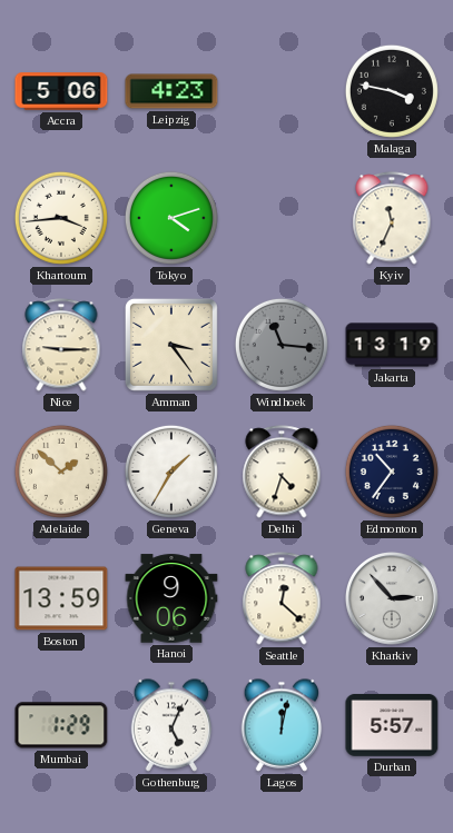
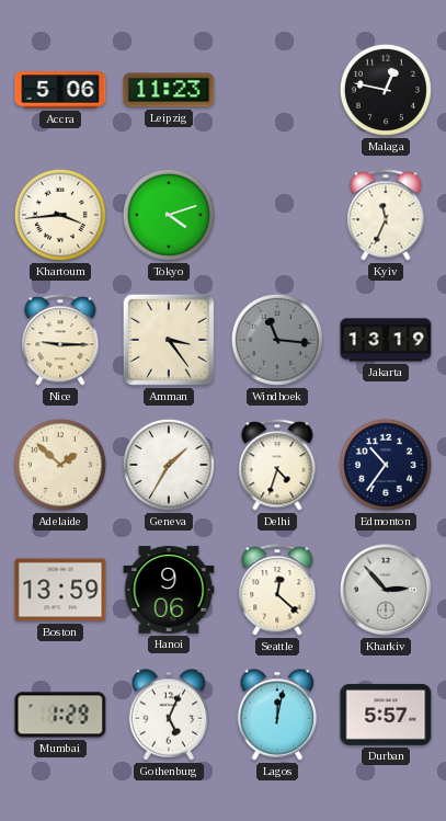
Leipzig: 4:23 -> 11:23
Malaga: 3:47 -> 12:47
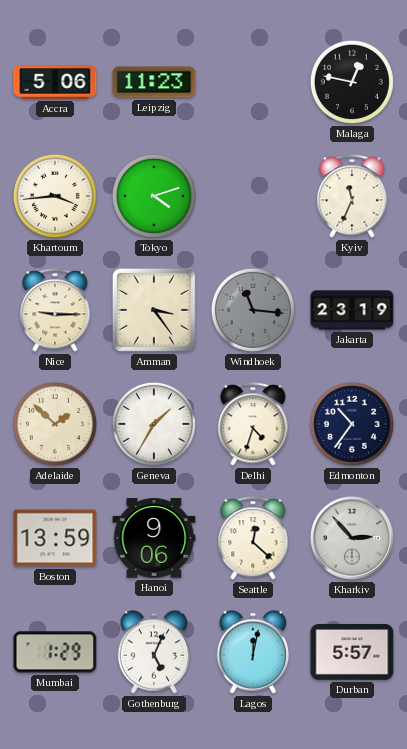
Jakarta: 13:19 -> 23:19
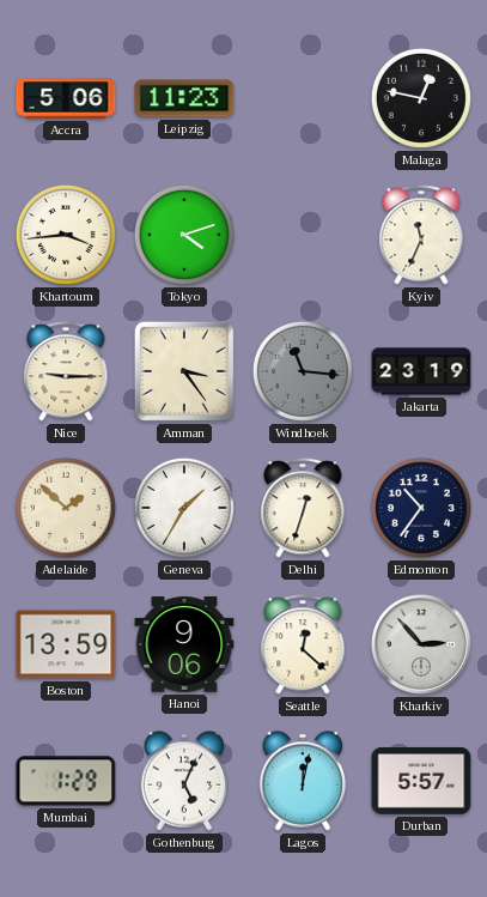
Delhi: 4:33 -> 12:33
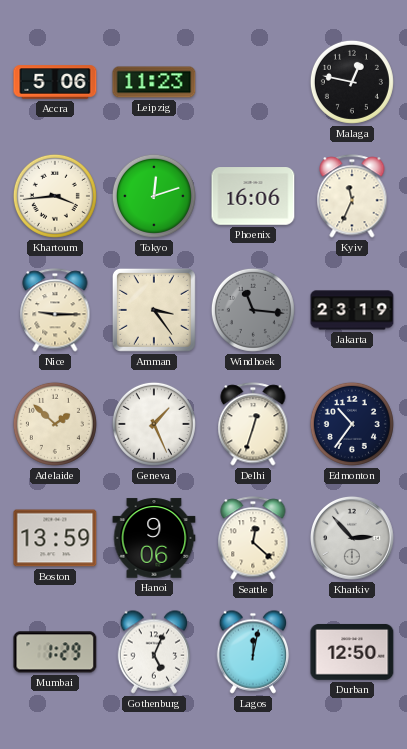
Tokyo: 4:12 -> 12:12
Phoenix: none -> 16:06
Geneva: 1:35 -> 1:26
Durban: 5:57 -> 12:50
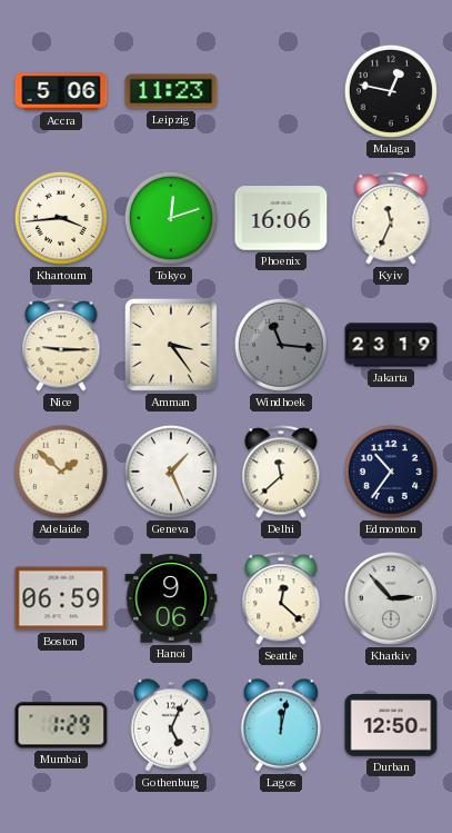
Delhi: 12:33 -> 11:38
Boston: 13:59 -> 06:59
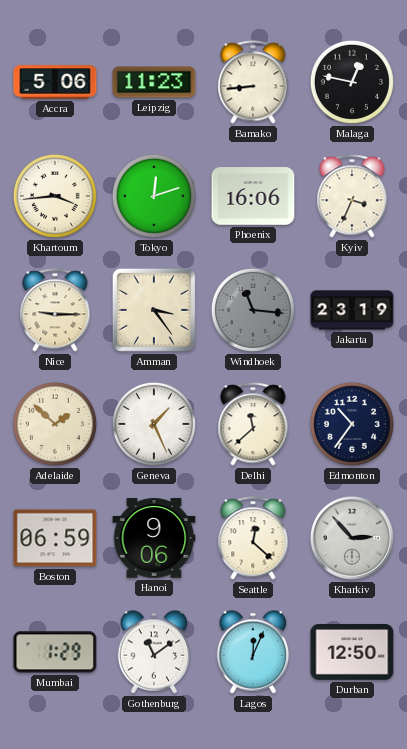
Bamako: none -> 8:44
Kyiv: 11:34 -> 3:34
Gothenburg: 5:04 -> 11:09
Lagos: 12:02 -> 12:04
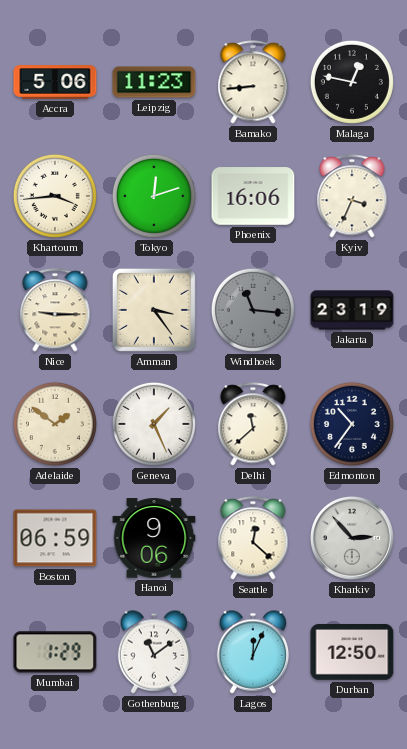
Adelaide: 1:52 -> 1:51
